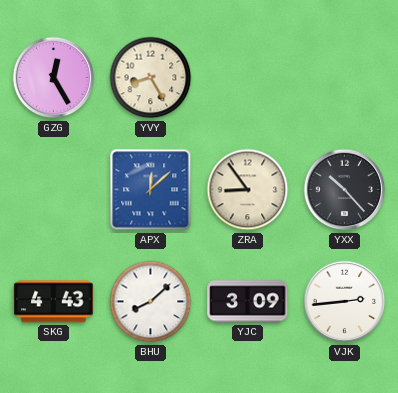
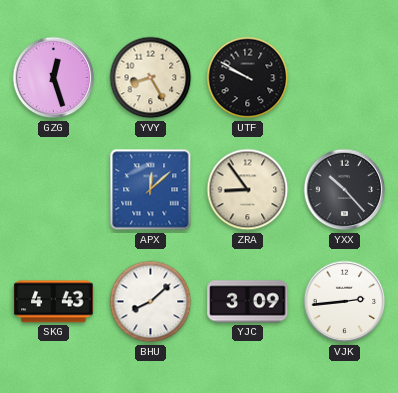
GZG: 12:25 -> 12:27
UTF: none -> 9:50
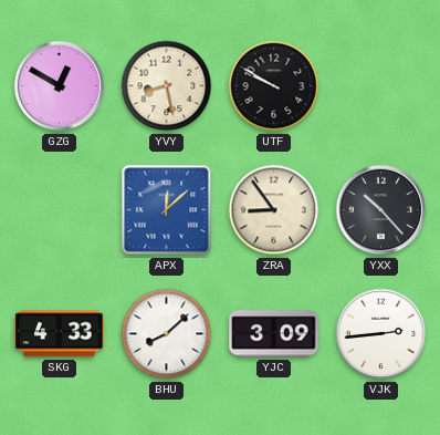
GZG: 12:27 -> 12:50
YVY: 8:25 -> 8:28
SKG: 4:43 -> 4:33
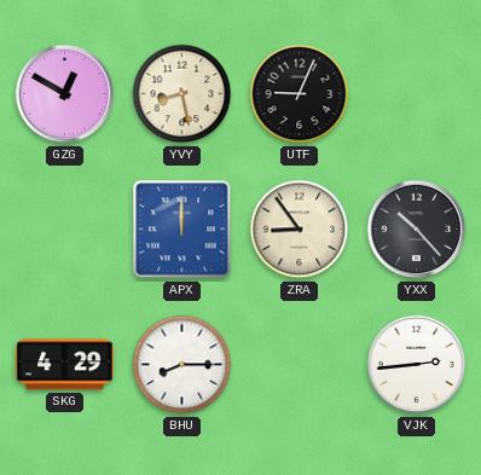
UTF: 9:50 -> 9:04
APX: 12:08 -> 12:00
SKG: 4:33 -> 4:29
BHU: 8:08 -> 8:15
YJC: 3:09 -> none
